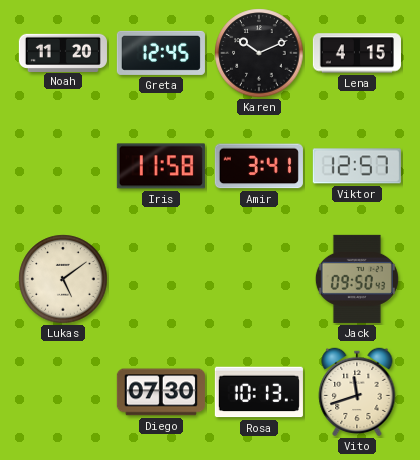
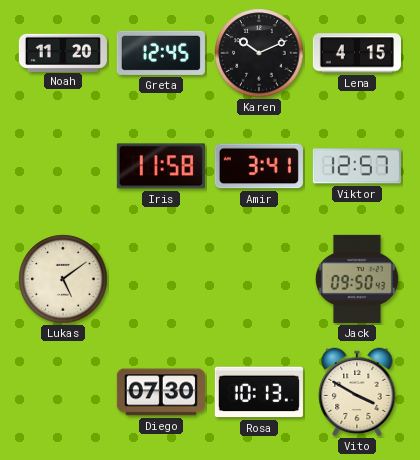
Vito: 11:42 -> 3:50
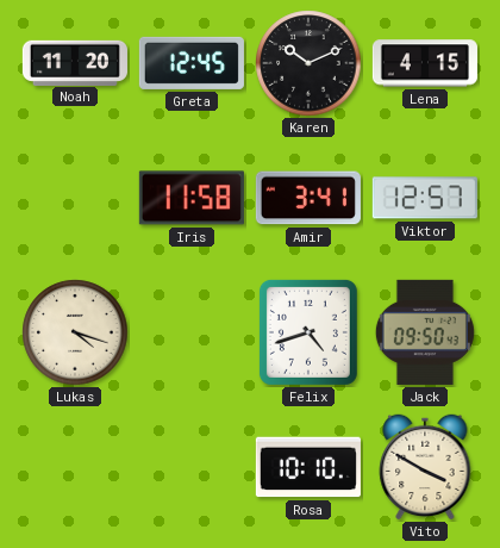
Lukas: 5:09 -> 4:18
Felix: none -> 4:42
Diego: 07:30 -> none
Rosa: 10:13 -> 10:10
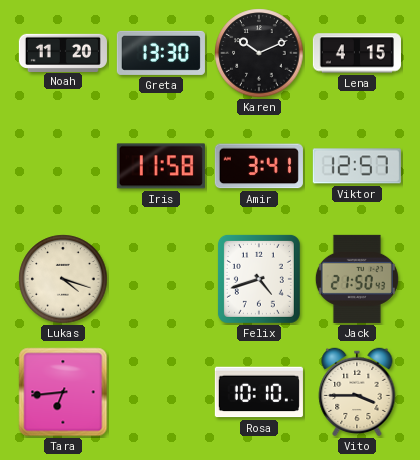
Greta: 12:45 -> 13:30
Jack: 09:50 -> 21:50
Tara: none -> 6:44
Vito: 3:50 -> 3:45
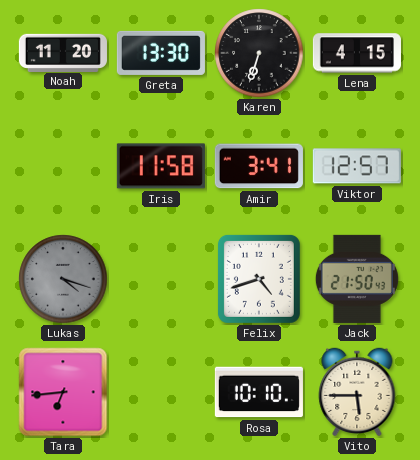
Karen: 10:11 -> 6:33
Lukas dial: cream -> grey
Vito: 3:45 -> 5:45
